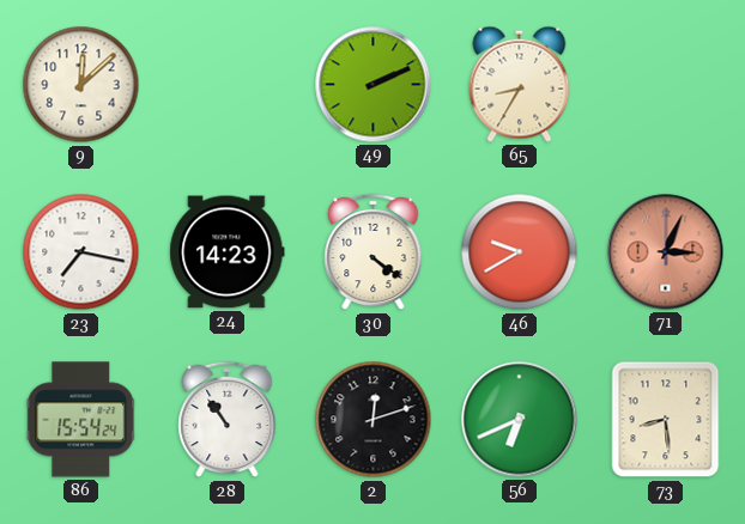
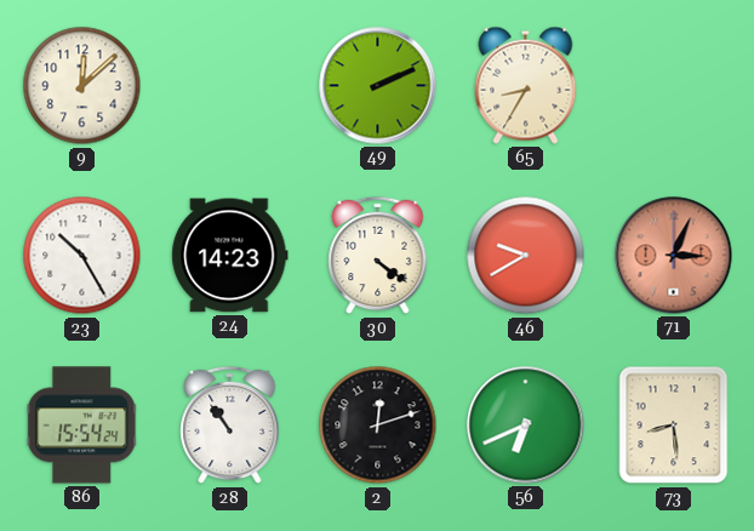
23: 7:17 -> 10:25
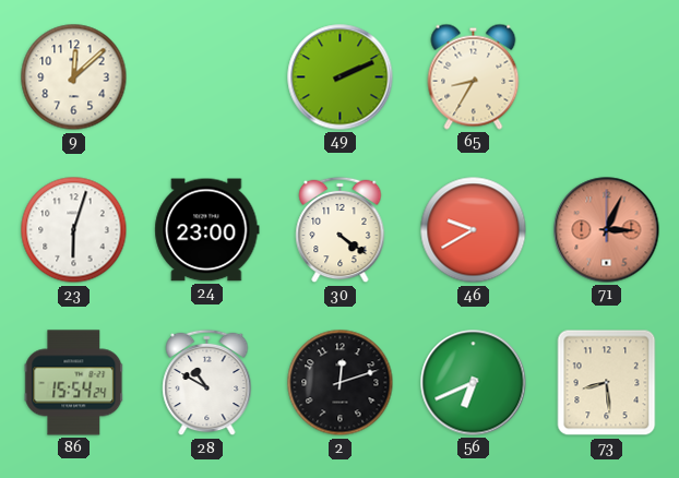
23: 10:25 -> 6:03
24: 14:23 -> 23:00
28: 10:54 -> 10:50
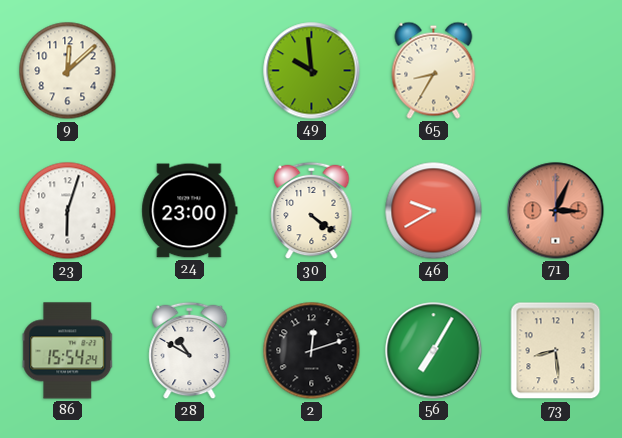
49: 2:11 -> 9:59
56: 6:41 -> 7:05
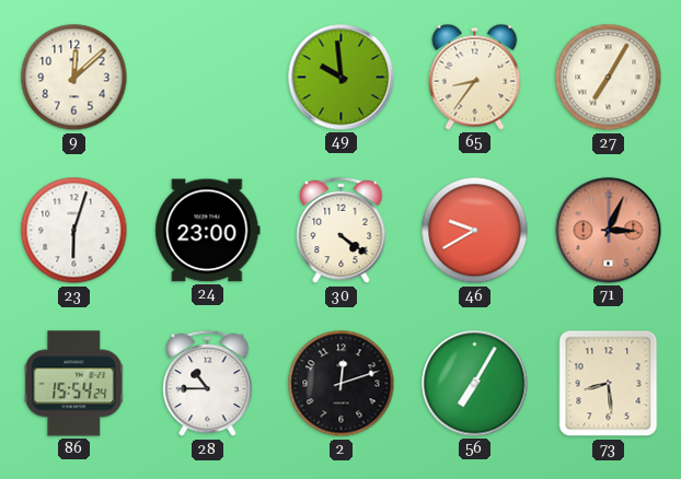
65: 8:35 -> 8:36
27: none -> 7:05
28: 10:50 -> 10:45
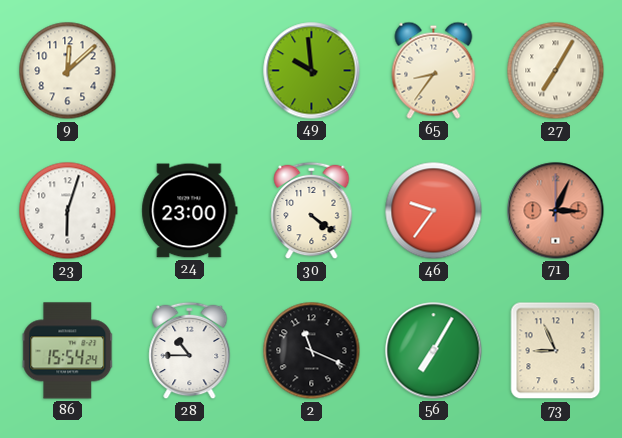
46: 9:40 -> 9:36
2: 12:12 -> 11:19
73: 8:29 -> 8:56
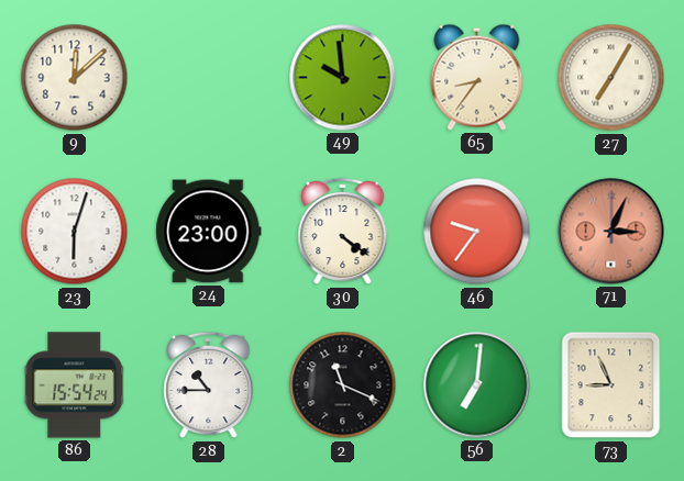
56: 7:05 -> 7:01
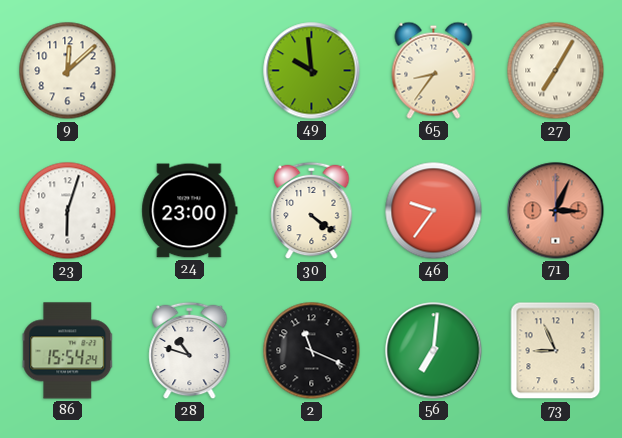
28: 10:45 -> 10:48
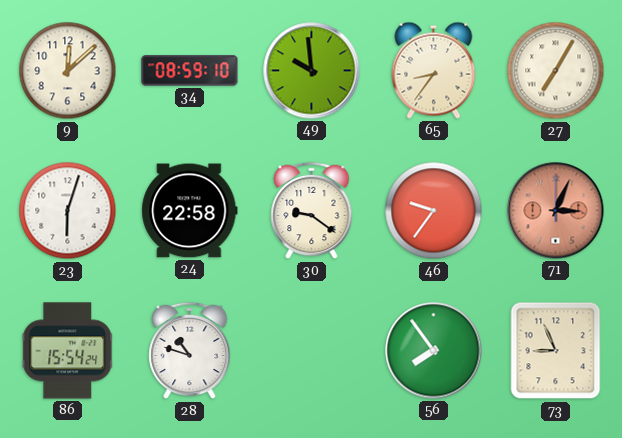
34: none -> 08:59
24: 23:00 -> 22:58
30: 4:21 -> 9:21
2: 11:19 -> none
56: 7:01 -> 7:54
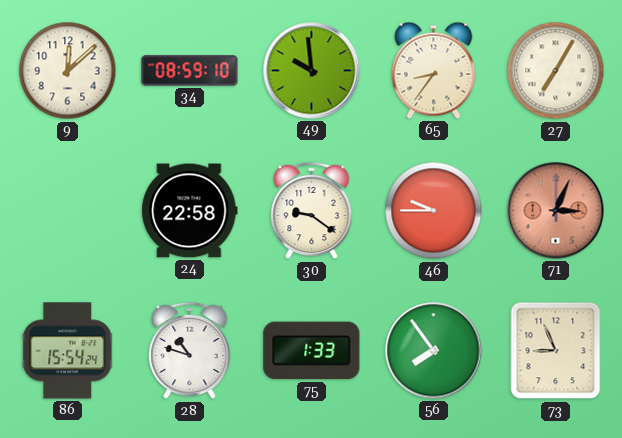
23: 6:03 -> none
46: 9:36 -> 9:45
75: none -> 1:33
